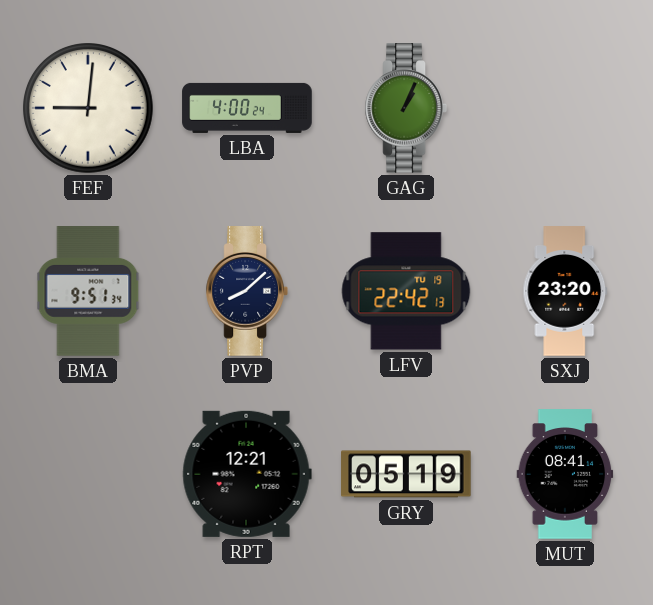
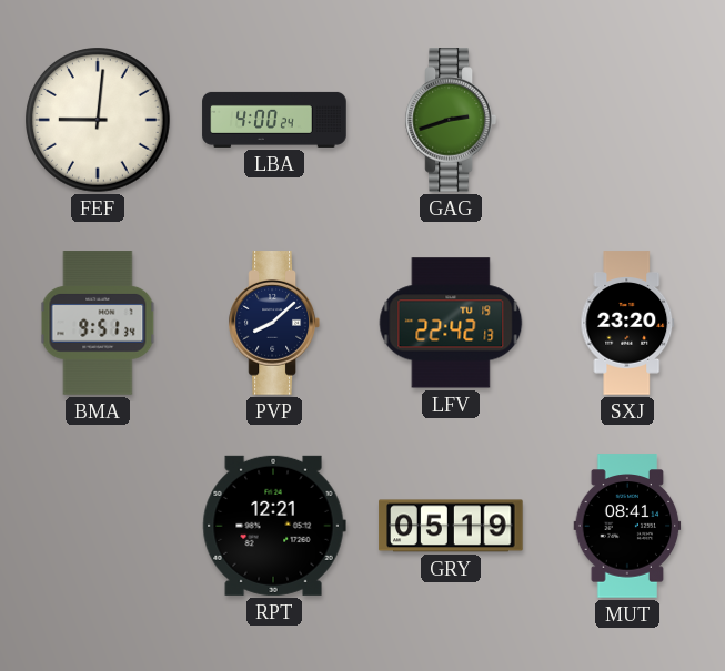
GAG: 1:04 -> 2:42
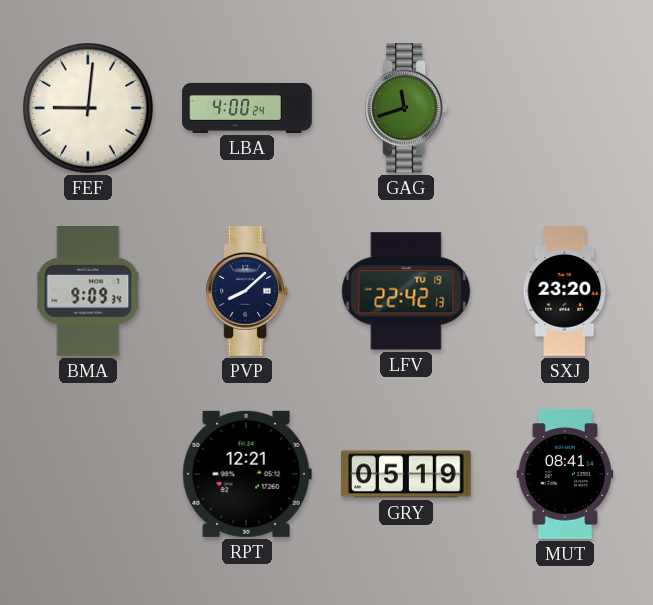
GAG: 2:42 -> 11:42
BMA: 9:51 -> 9:09
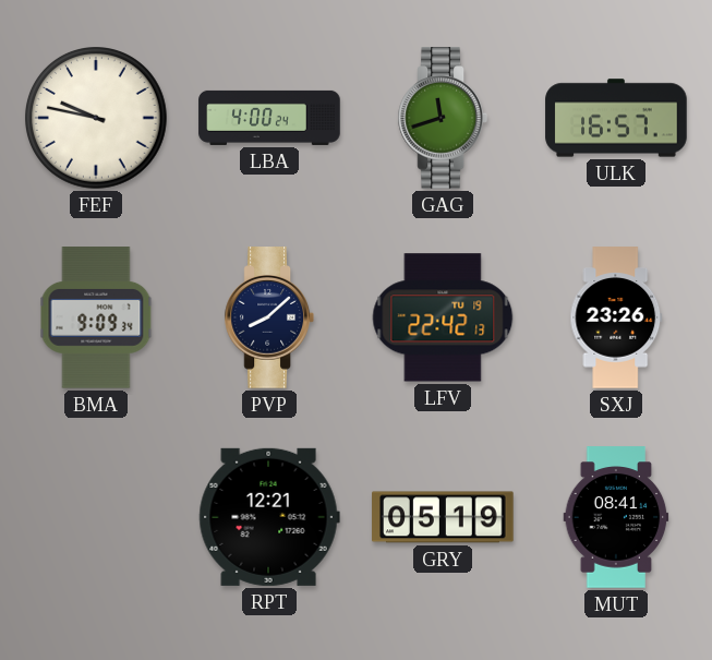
FEF: 9:01 -> 9:47
ULK: none -> 16:57
SXJ: 23:20 -> 23:26
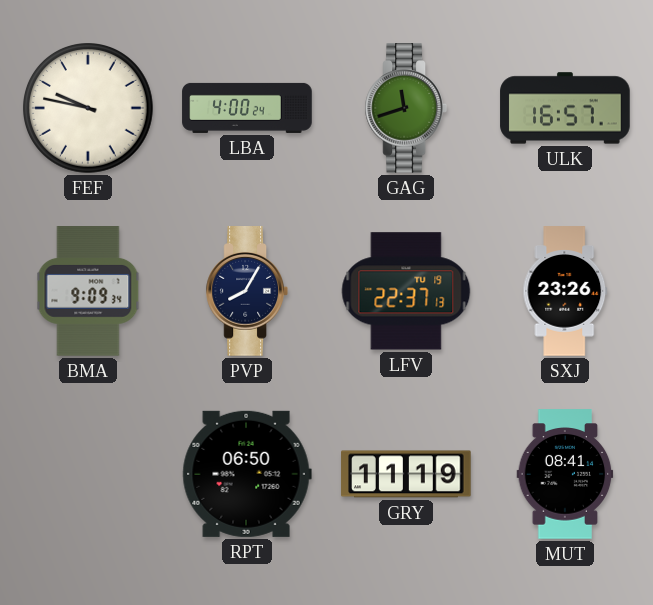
PVP: 8:08 -> 8:05
LFV: 22:42 -> 22:37
RPT: 12:21 -> 06:50
GRY: 05:19 -> 11:19
